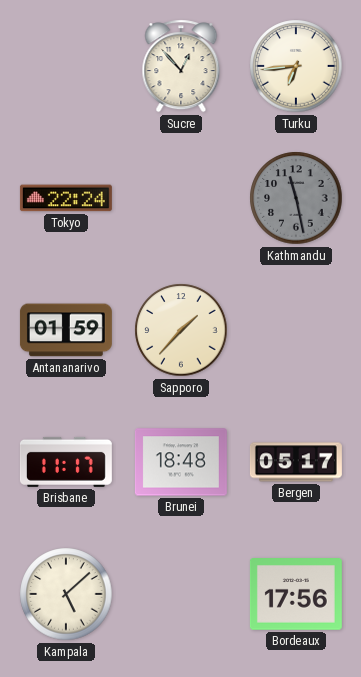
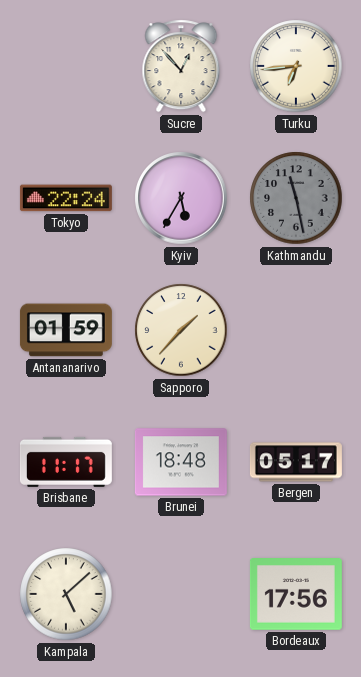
Kyiv: none -> 5:35
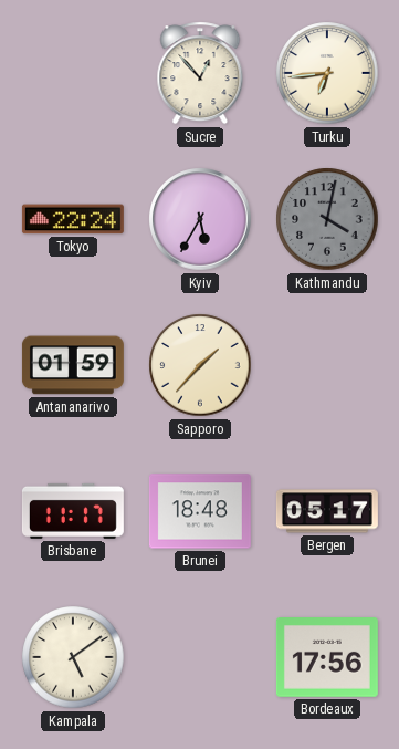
Kathmandu: 11:28 -> 4:02
Kampala: 5:08 -> 5:09
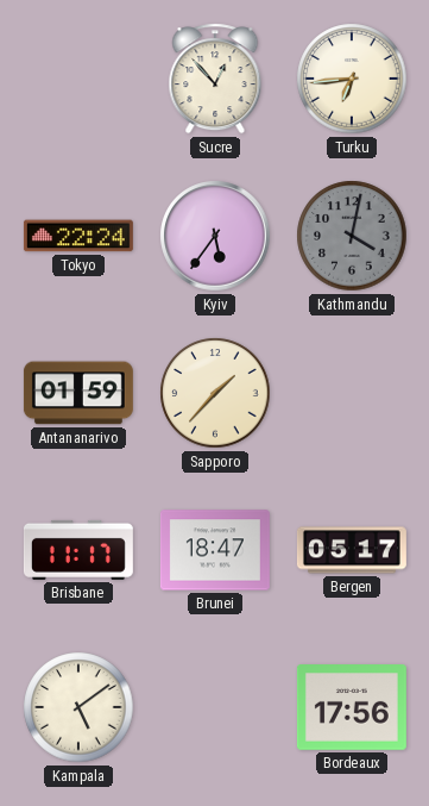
Kyiv: 5:35 -> 5:36
Brunei: 18:48 -> 18:47
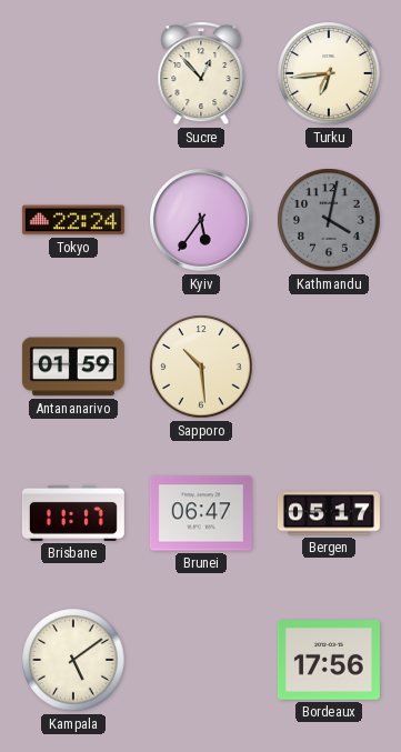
Sapporo: 1:37 -> 10:29
Brunei: 18:47 -> 06:47
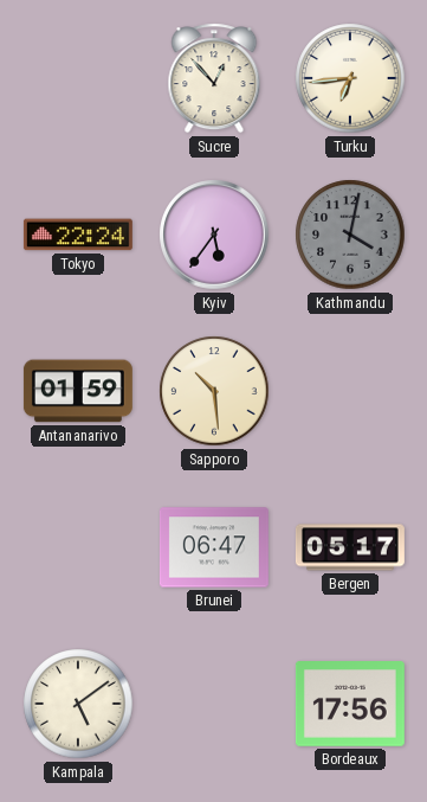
Brisbane: 11:17 -> none
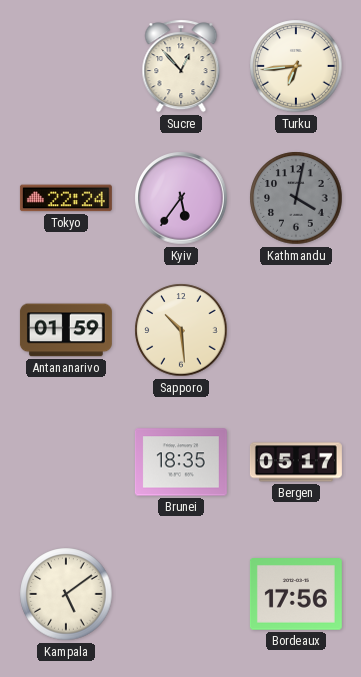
Brunei: 06:47 -> 18:35
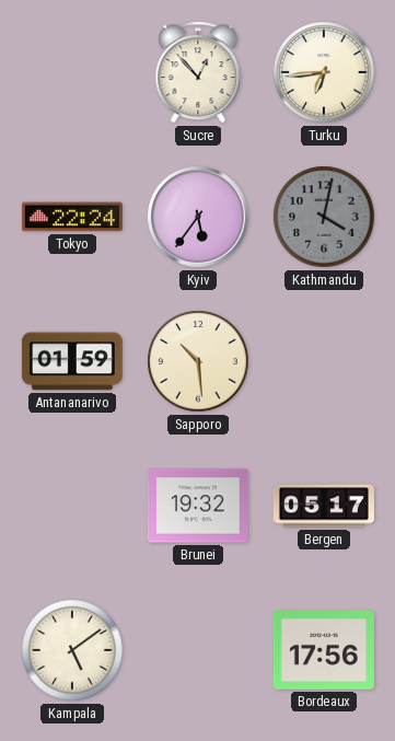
Brunei: 18:35 -> 19:32
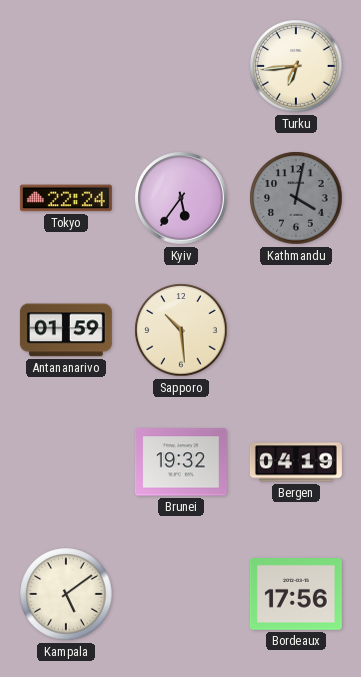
Sucre: 12:53 -> none
Bergen: 05:17 -> 04:19
